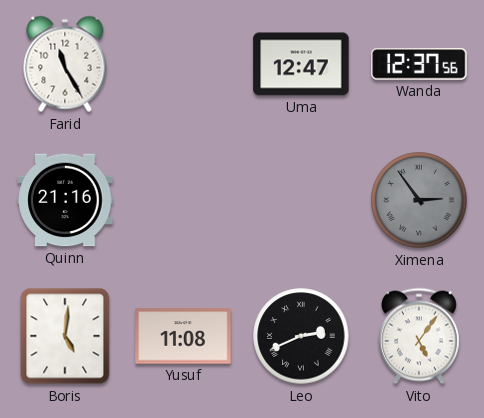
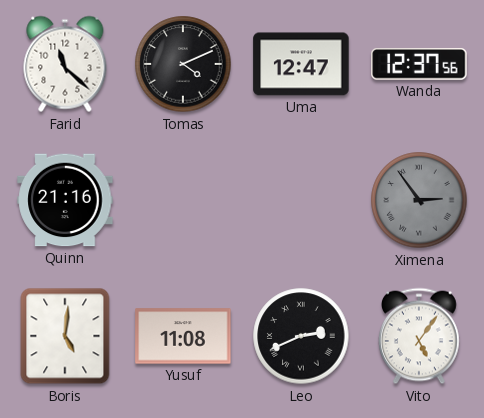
Farid: 11:25 -> 11:22
Tomas: none -> 4:11
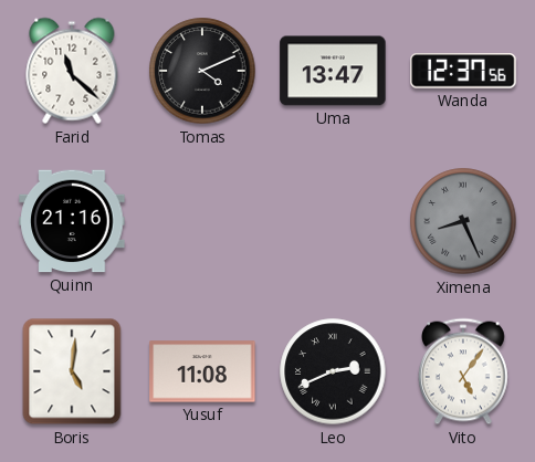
Uma: 12:47 -> 13:47
Ximena: 2:54 -> 8:26
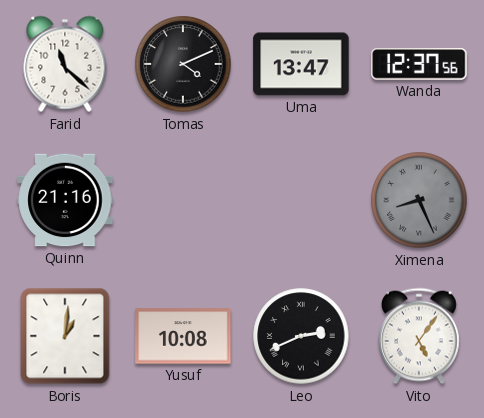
Boris: 5:01 -> 1:01
Yusuf: 11:08 -> 10:08
